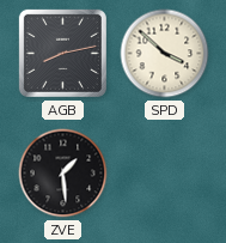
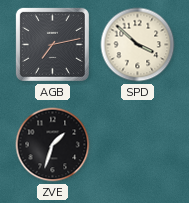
AGB: 8:13 -> 7:13
ZVE: 1:29 -> 1:33
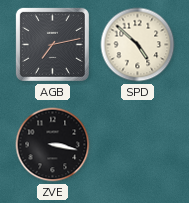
SPD: 3:52 -> 4:52
ZVE: 1:33 -> 3:17
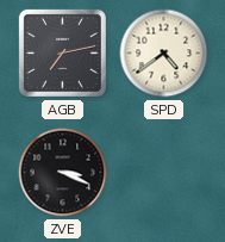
SPD: 4:52 -> 4:39
ZVE: 3:17 -> 3:19
